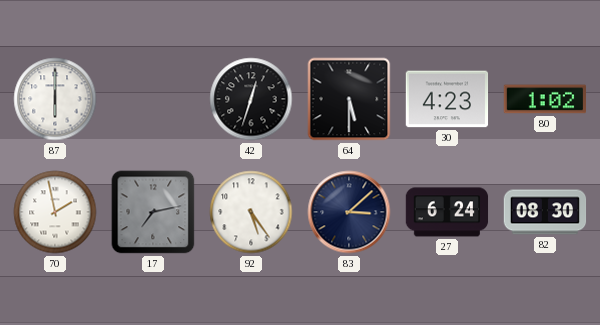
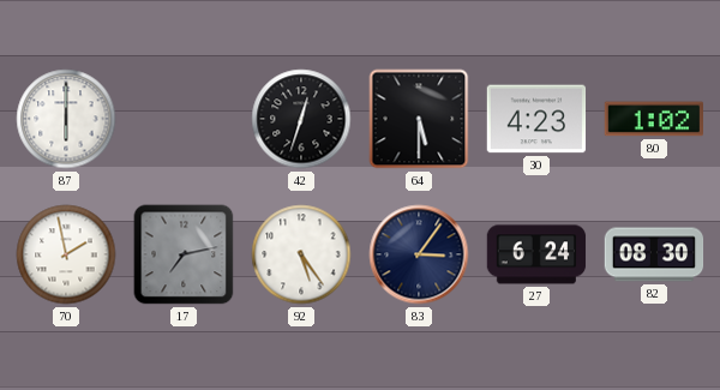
83: 3:08 -> 3:06
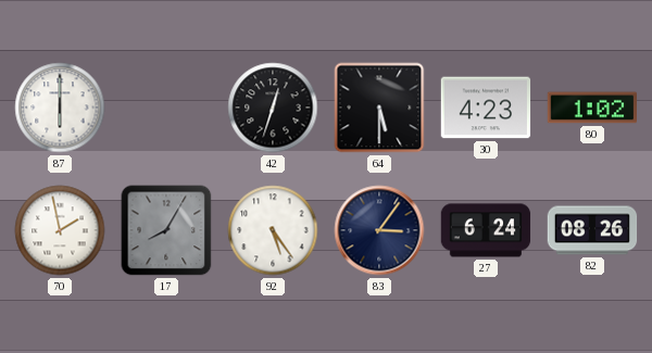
17: 7:13 -> 8:05
82: 08:30 -> 08:26
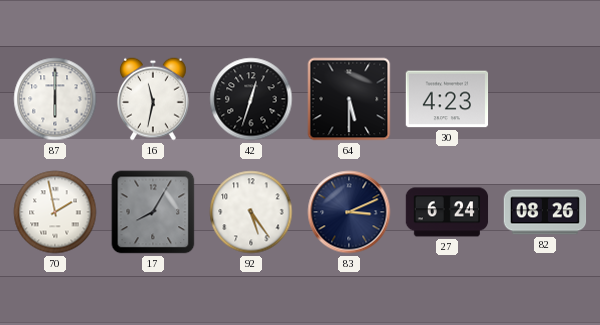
16: none -> 11:32
80: 1:02 -> none
83: 3:06 -> 3:11
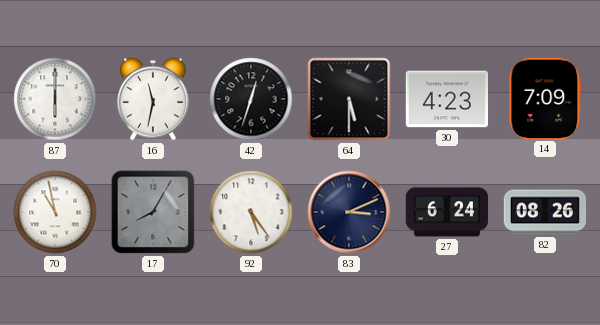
14: none -> 7:09
70: 1:58 -> 10:58
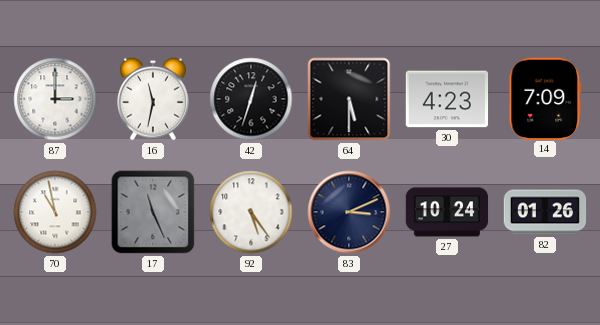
87: 6:00 -> 3:00
17: 8:05 -> 11:26
27: 6:24 -> 10:24
82: 08:26 -> 01:26
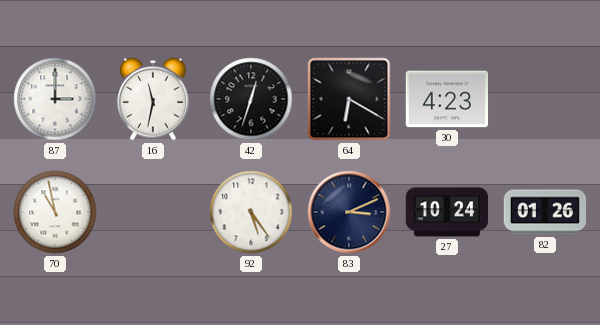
64: 5:30 -> 6:20
14: 7:09 -> none
17: 11:26 -> none
